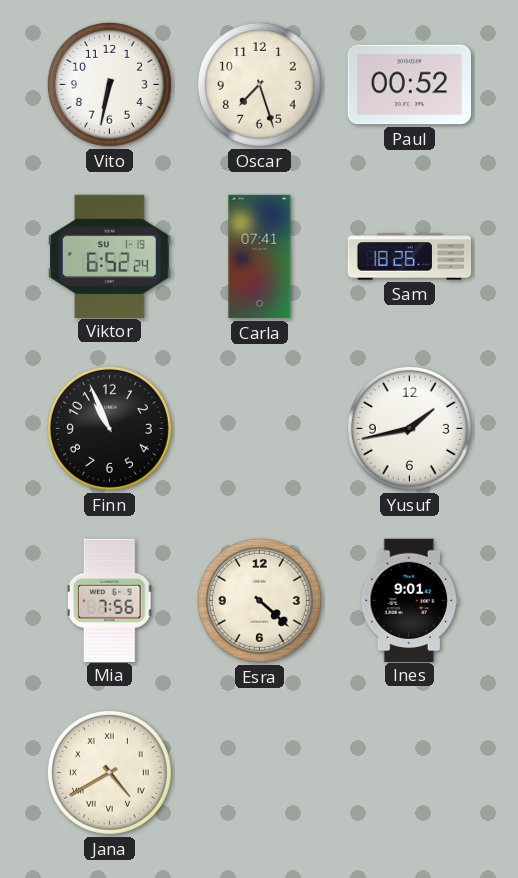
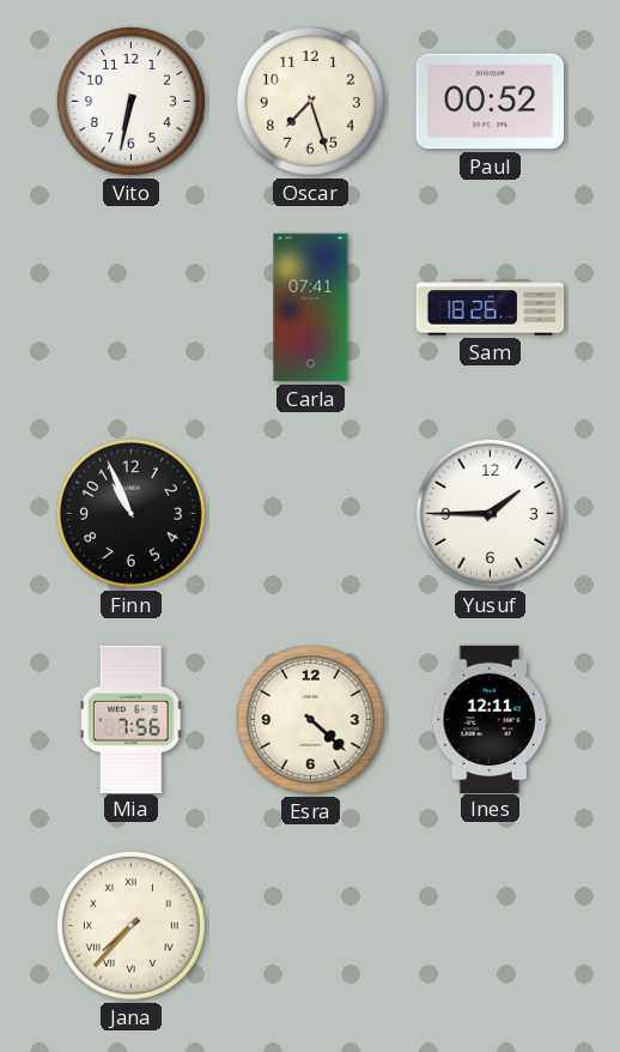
Viktor: 6:52 -> none
Yusuf: 1:43 -> 1:45
Ines: 9:01 -> 12:11
Jana: 4:40 -> 7:37
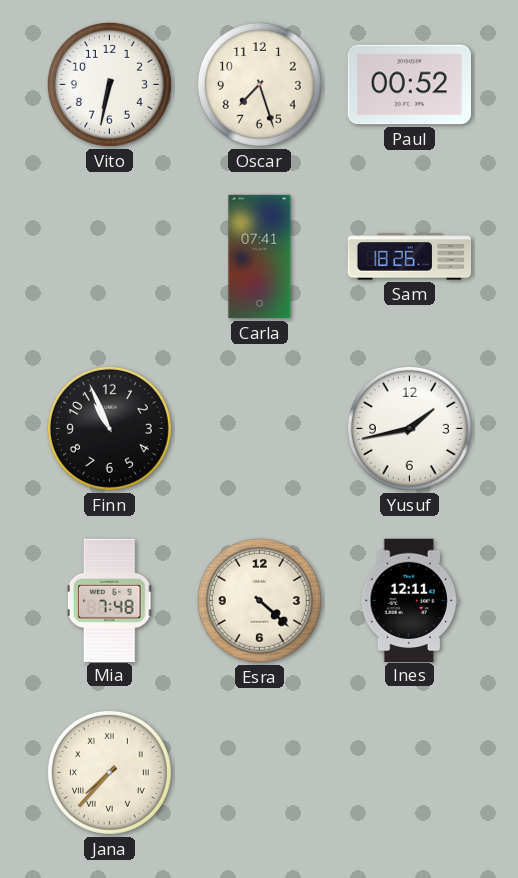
Yusuf: 1:45 -> 1:43
Mia: 7:56 -> 7:48
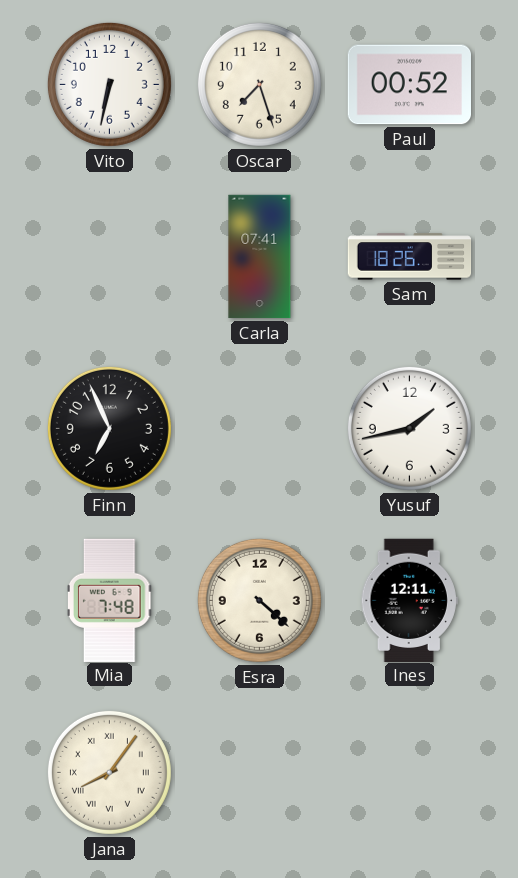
Finn: 10:56 -> 6:56
Jana: 7:37 -> 8:06
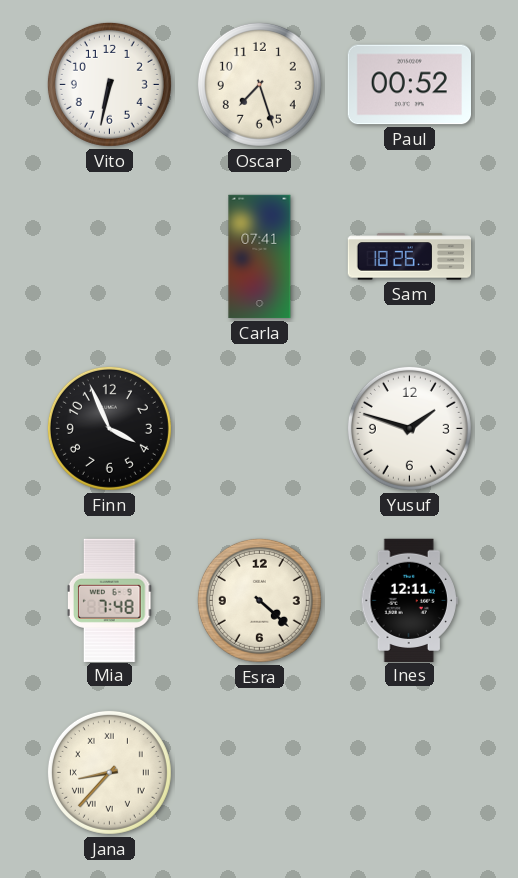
Finn: 6:56 -> 3:56
Yusuf: 1:43 -> 1:48
Jana: 8:06 -> 8:37
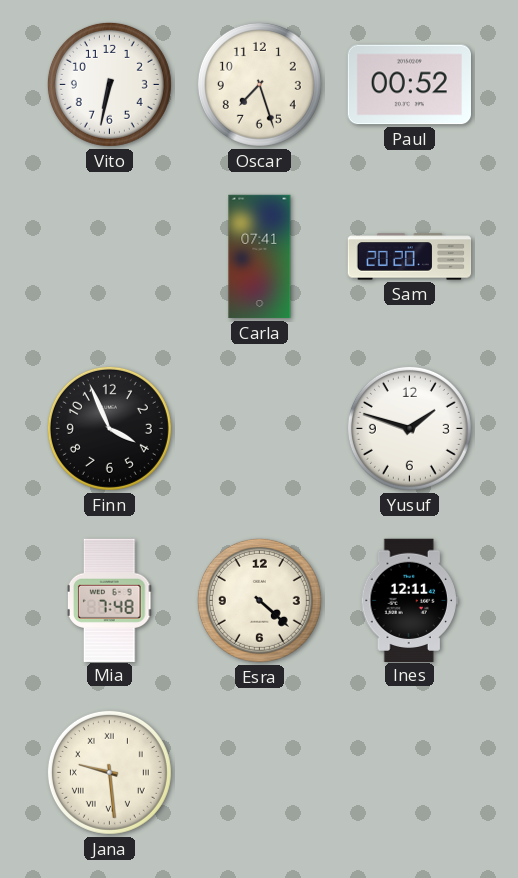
Sam: 18:26 -> 20:20
Jana: 8:37 -> 9:29
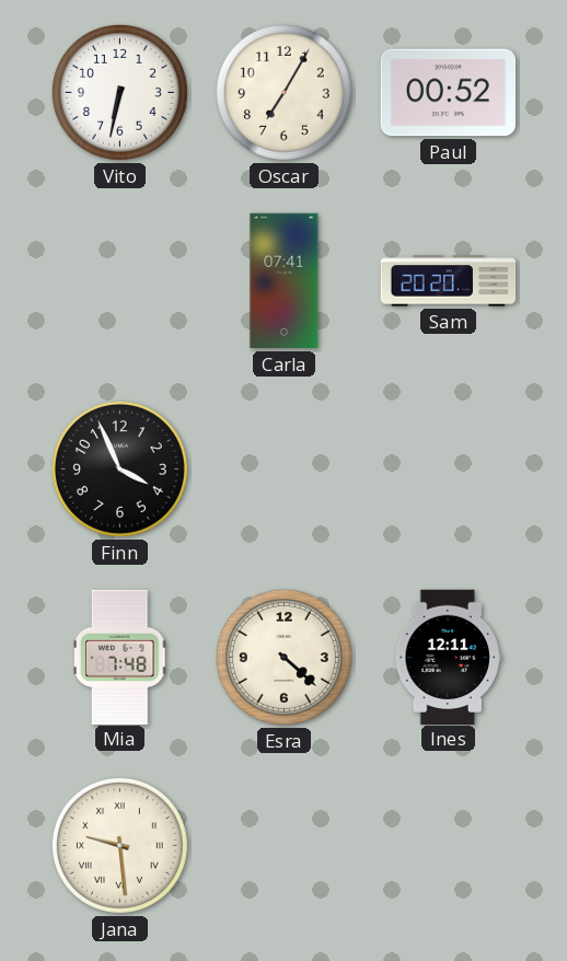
Oscar: 7:27 -> 7:05
Yusuf: 1:48 -> none
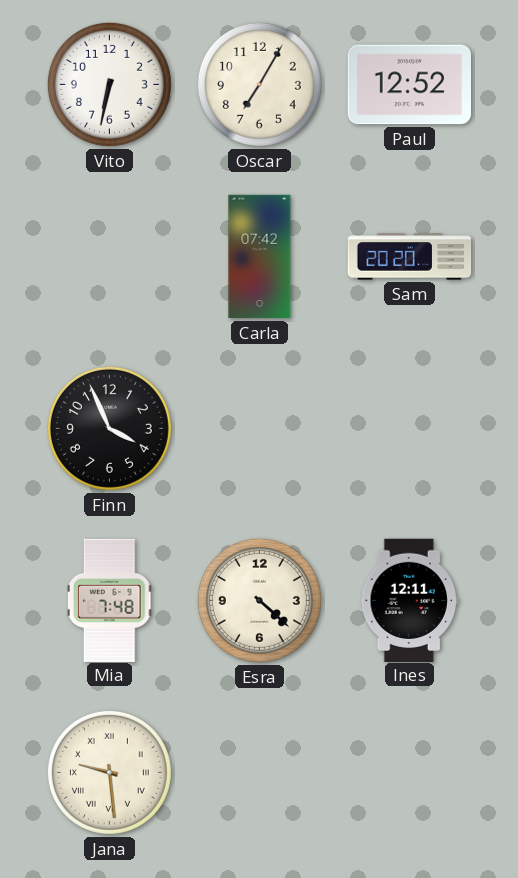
Paul: 00:52 -> 12:52
Carla: 07:41 -> 07:42
